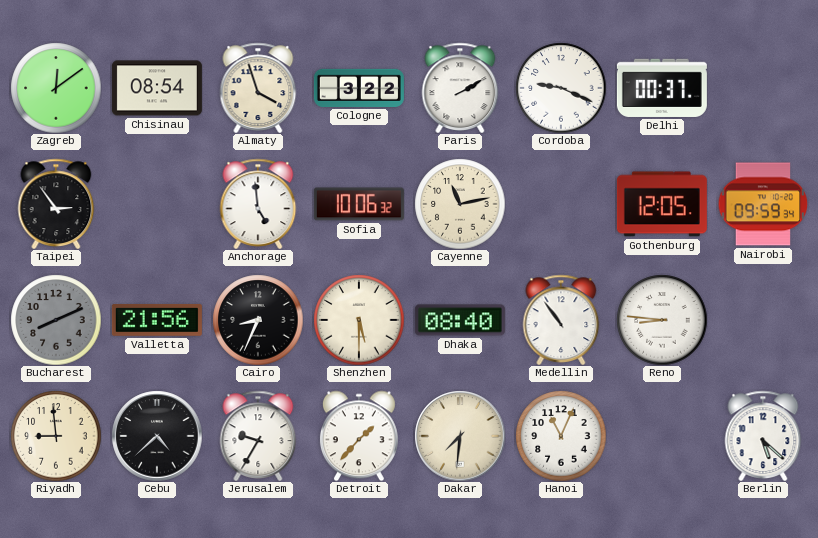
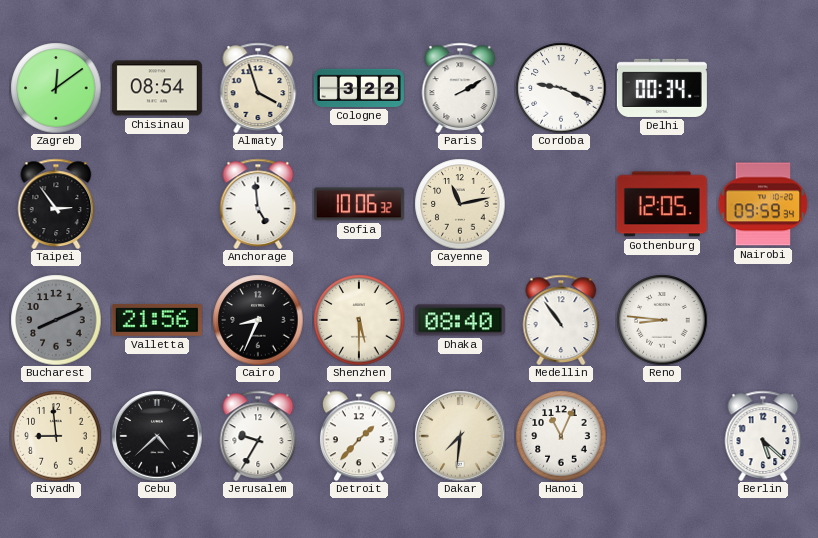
Delhi: 00:37 -> 00:34
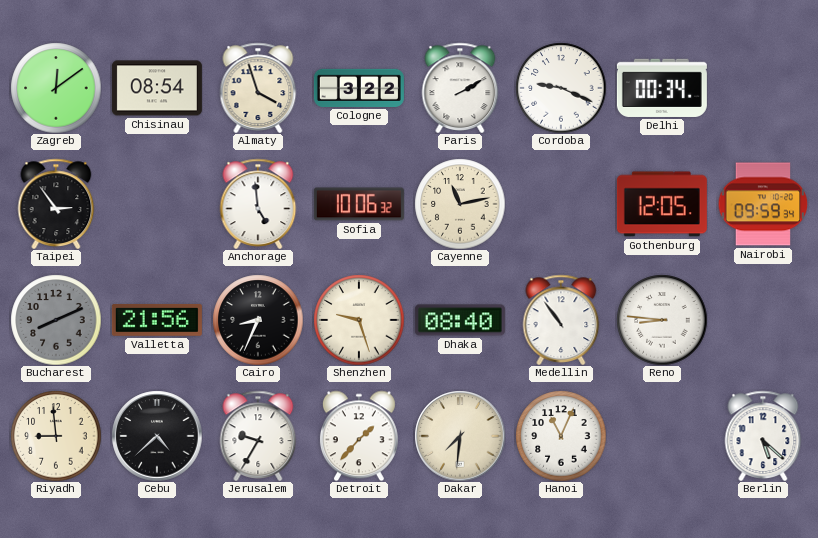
Shenzhen: 5:30 -> 9:27
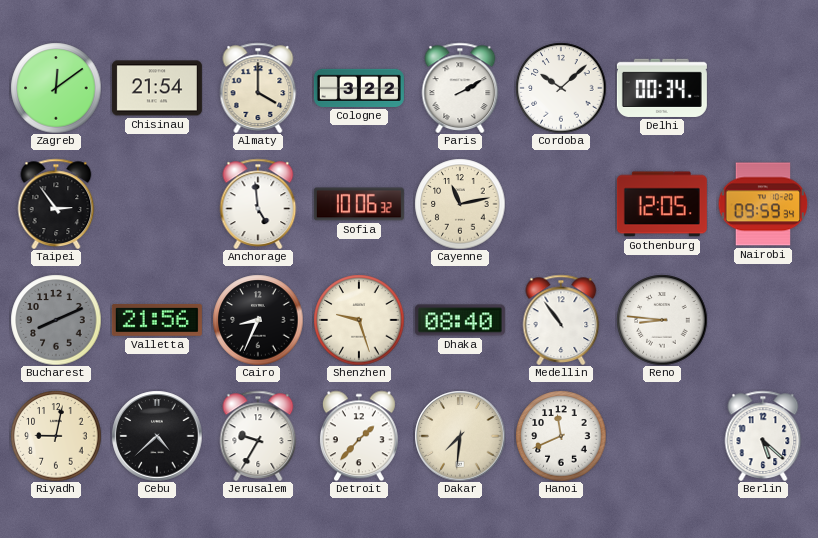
Chisinau: 08:54 -> 21:54
Almaty: 3:57 -> 4:00
Cordoba: 9:19 -> 10:08
Riyadh: 8:59 -> 9:02
Hanoi: 11:04 -> 11:41
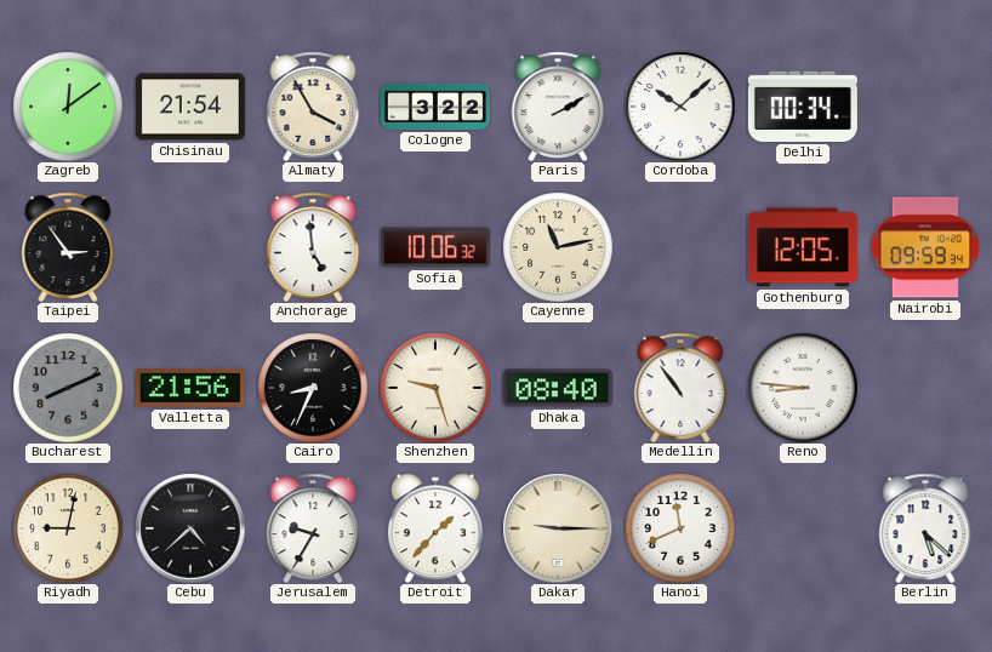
Almaty: 4:00 -> 3:55
Dakar: 7:31 -> 9:15
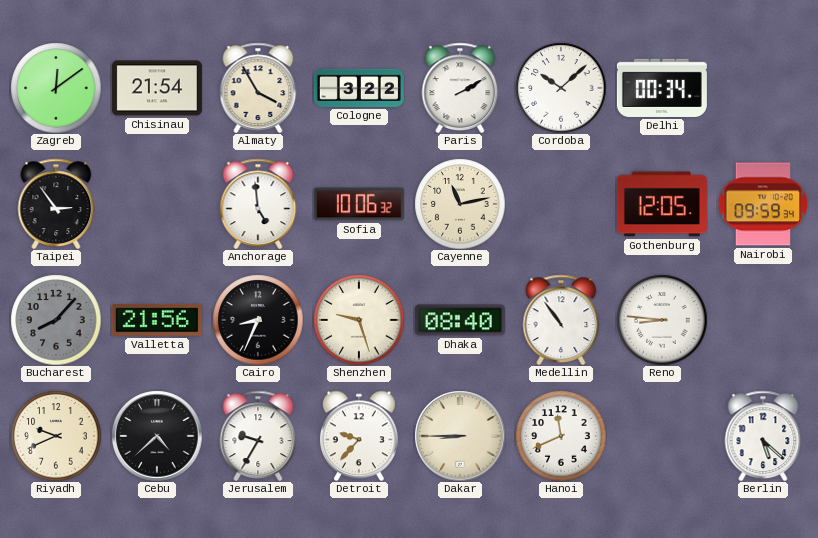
Bucharest: 8:11 -> 8:07
Riyadh: 9:02 -> 9:41
Detroit: 1:37 -> 9:37
Dakar: 9:15 -> 8:45
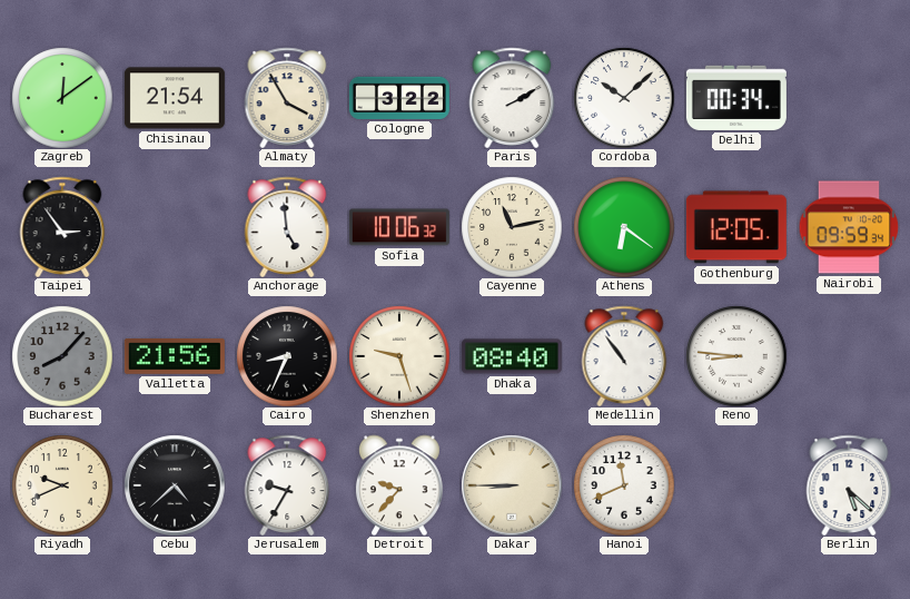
Athens: none -> 6:21
